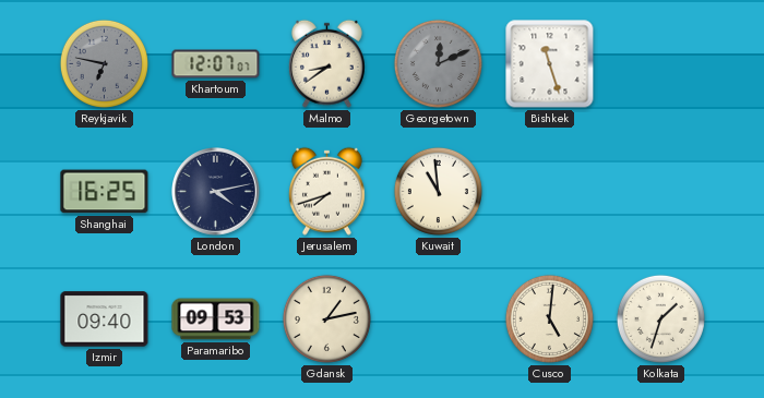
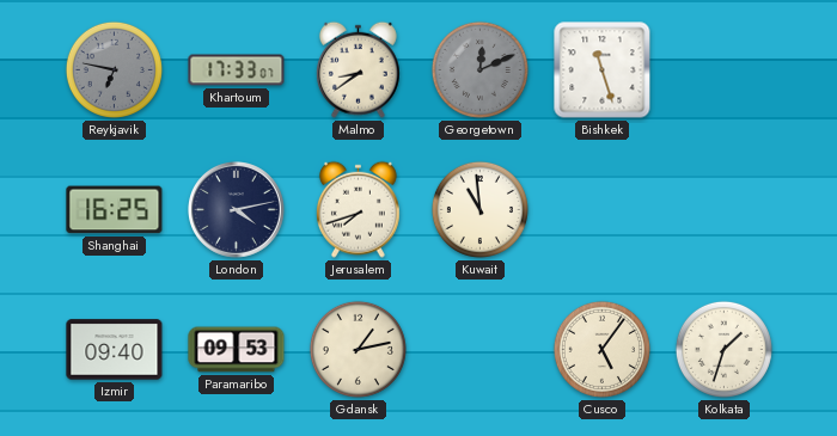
Khartoum: 12:07 -> 17:33
Cusco: 5:01 -> 5:06
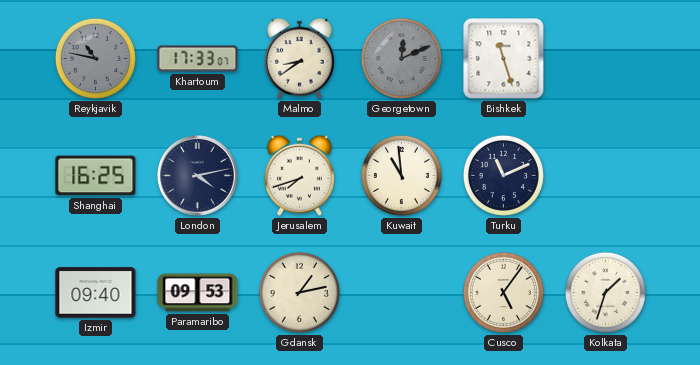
Reykjavik: 6:47 -> 10:47
Turku: none -> 11:11
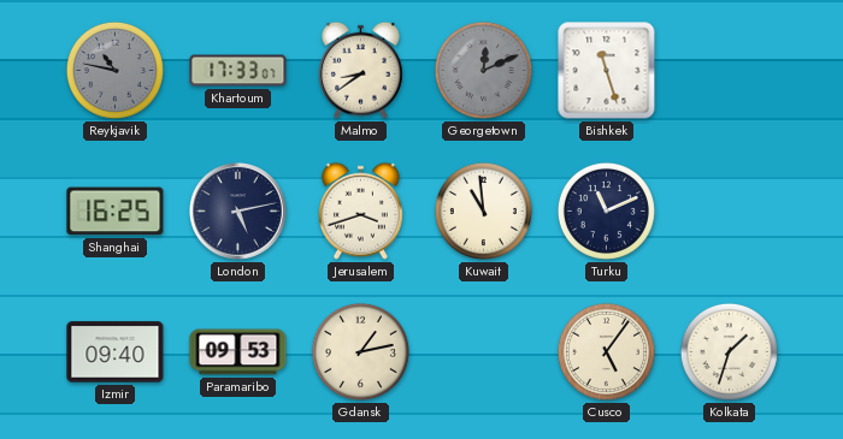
London: 4:13 -> 5:13
Jerusalem: 7:42 -> 3:42
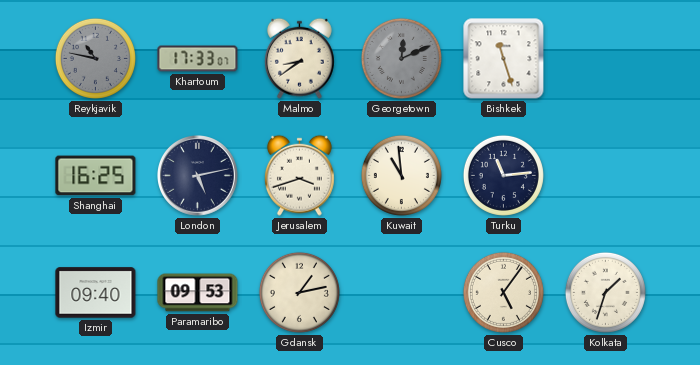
Turku: 11:11 -> 11:14
